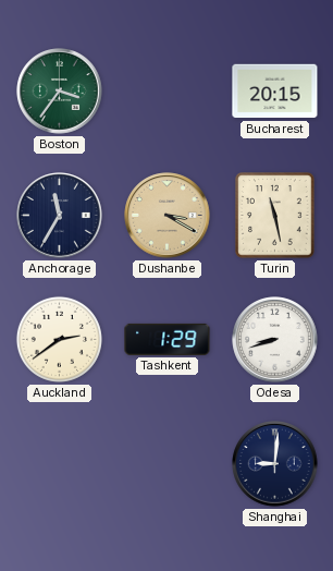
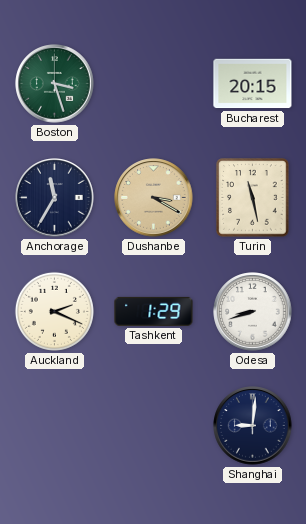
Boston: 3:36 -> 3:27
Auckland: 2:39 -> 2:19
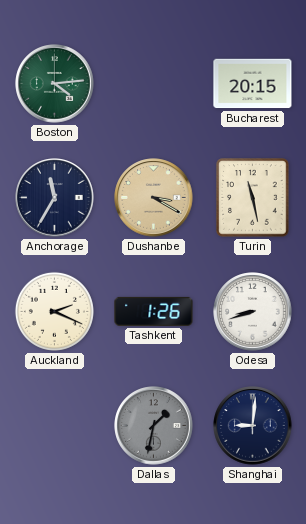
Boston: 3:27 -> 4:14
Tashkent: 1:29 -> 1:26
Dallas: none -> 1:32
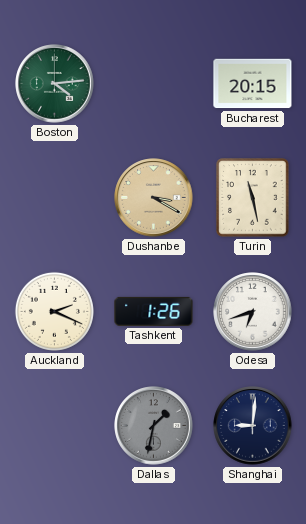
Anchorage: 11:35 -> none
Odesa: 8:42 -> 6:42
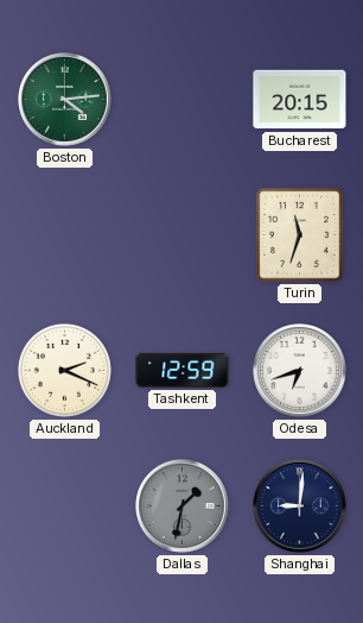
Dushanbe: 3:20 -> none
Turin: 11:28 -> 11:33
Tashkent: 1:26 -> 12:59
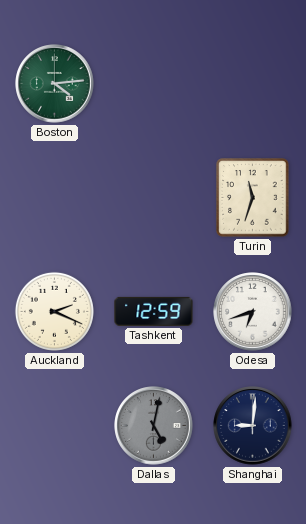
Bucharest: 20:15 -> none
Dallas: 1:32 -> 5:02
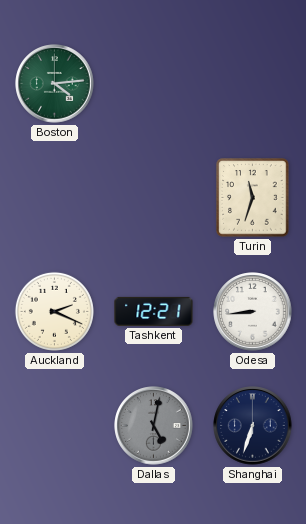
Tashkent: 12:59 -> 12:21
Odesa: 6:42 -> 8:44
Shanghai: 9:01 -> 6:33
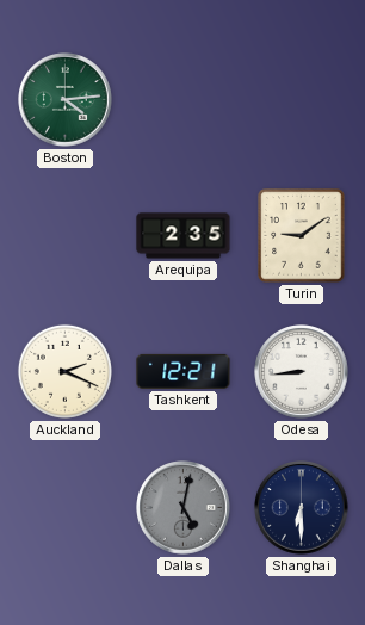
Arequipa: none -> 2:35
Turin: 11:33 -> 9:09
Shanghai: 6:33 -> 6:30
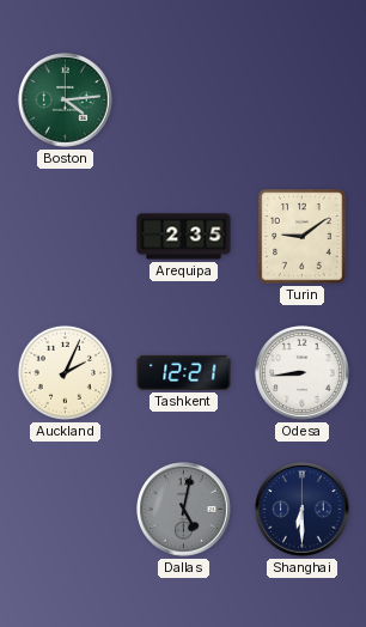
Auckland: 2:19 -> 2:04
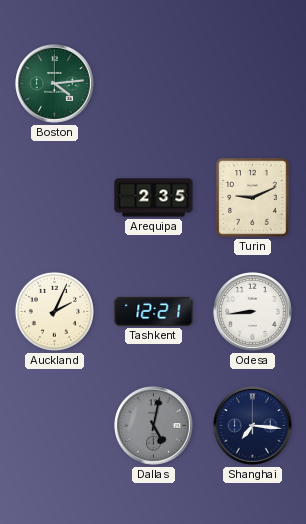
Turin: 9:09 -> 9:11
Shanghai: 6:30 -> 7:16
